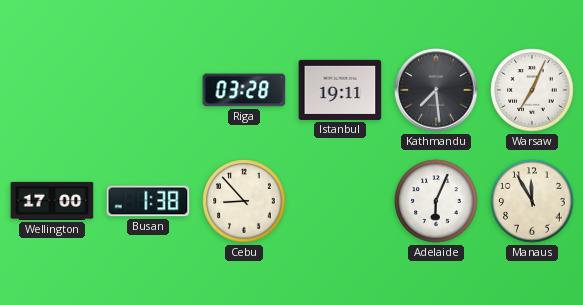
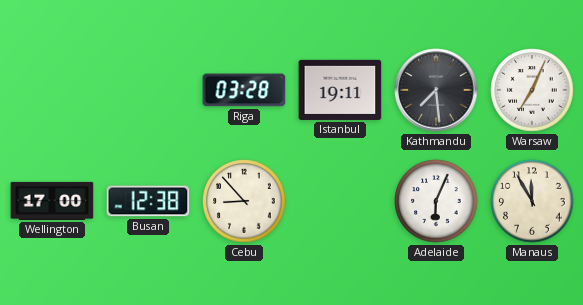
Busan: 1:38 -> 12:38
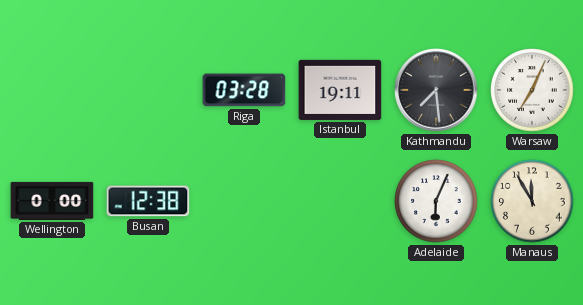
Wellington: 17:00 -> 0:00
Cebu: 8:53 -> none
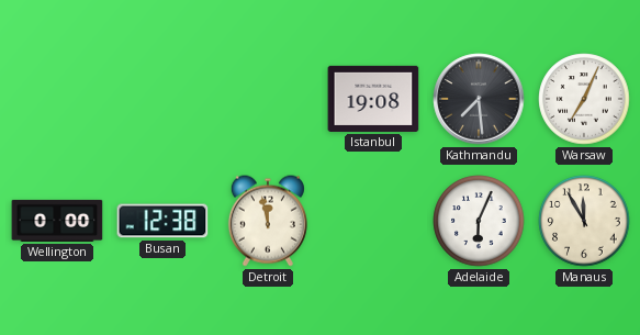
Riga: 03:28 -> none
Istanbul: 19:11 -> 19:08
Detroit: none -> 11:58
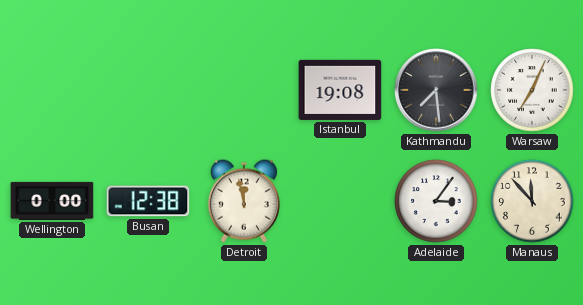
Adelaide: 6:04 -> 3:06
Manaus: 11:55 -> 11:53
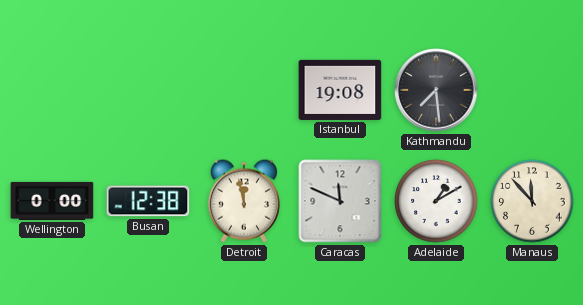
Warsaw: 7:04 -> none
Caracas: none -> 11:49
Adelaide: 3:06 -> 1:10
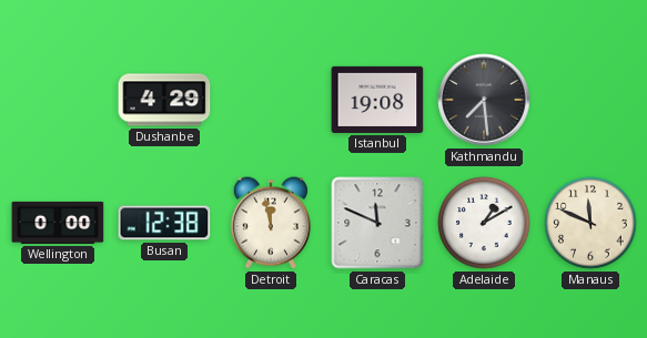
Dushanbe: none -> 4:29
Manaus: 11:53 -> 11:49
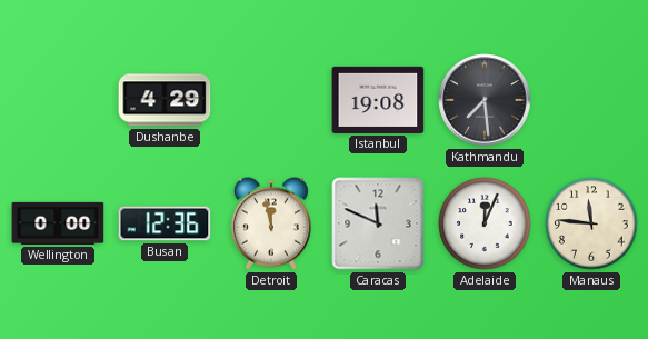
Busan: 12:38 -> 12:36
Adelaide: 1:10 -> 12:04
Manaus: 11:49 -> 11:46
